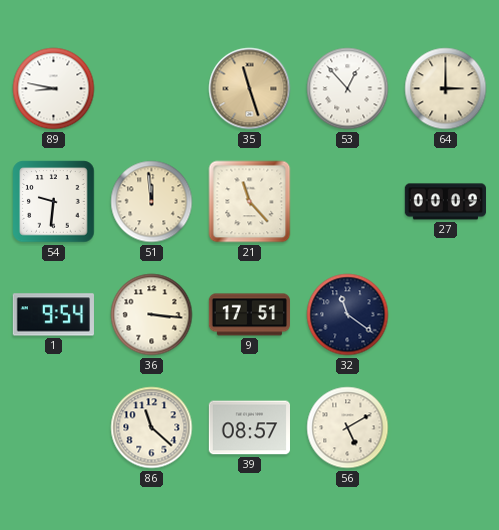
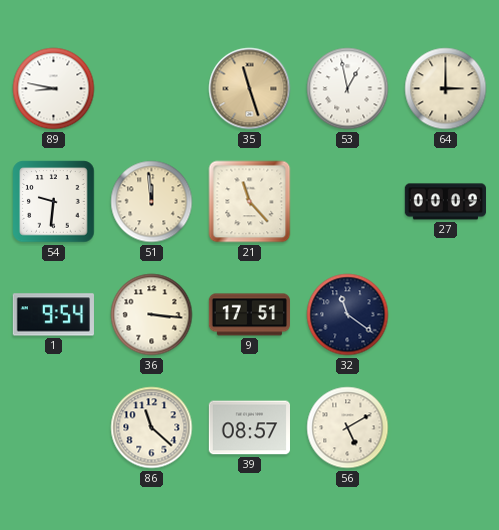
53: 12:53 -> 12:58
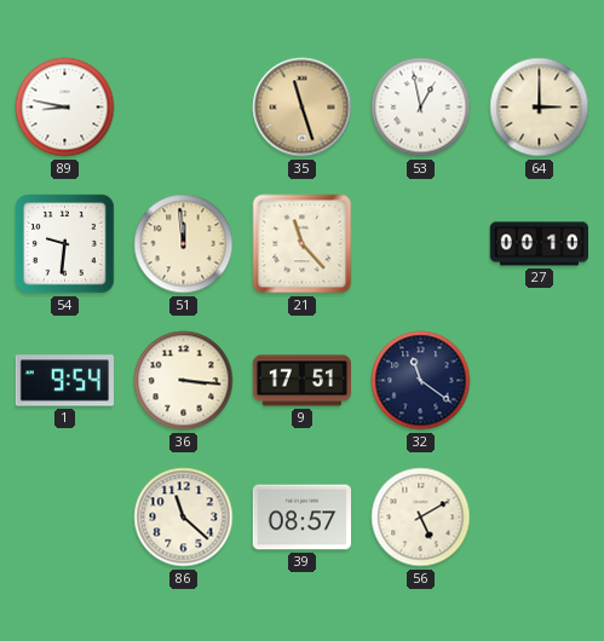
27: 00:09 -> 00:10
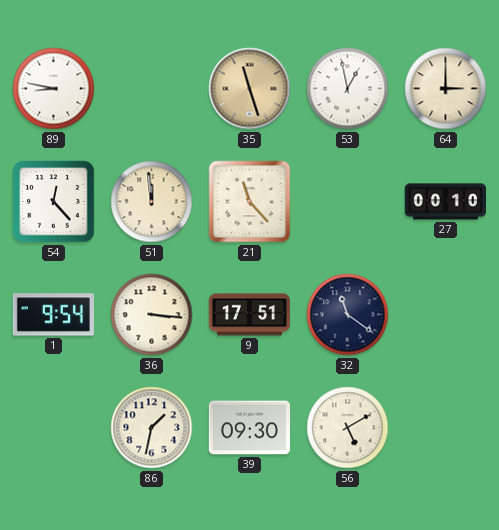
54: 9:31 -> 12:23
86: 11:22 -> 1:32
39: 08:57 -> 09:30
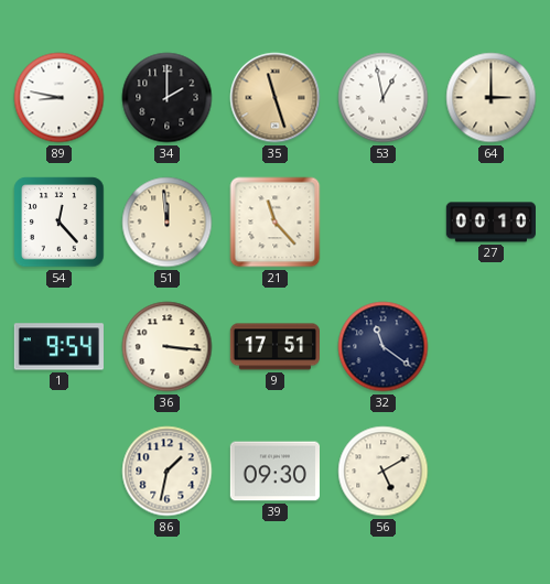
34: none -> 2:00
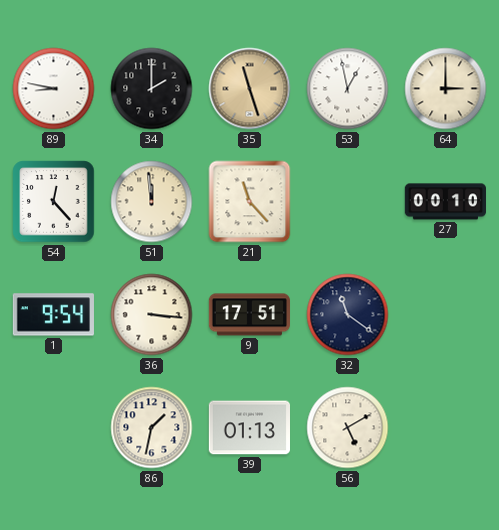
39: 09:30 -> 01:13
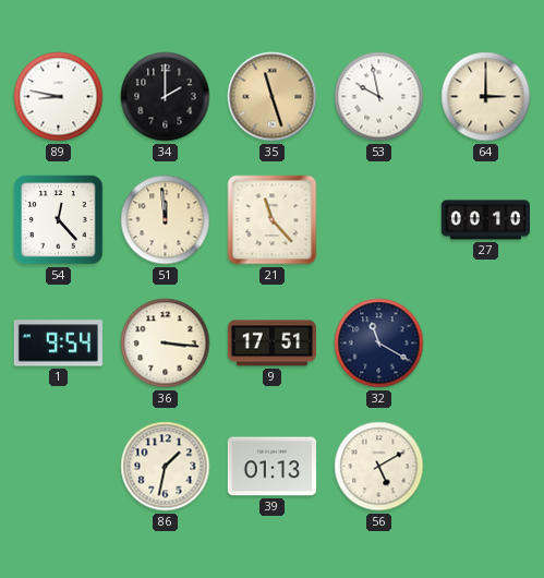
53: 12:58 -> 9:58
32: 11:21 -> 11:20
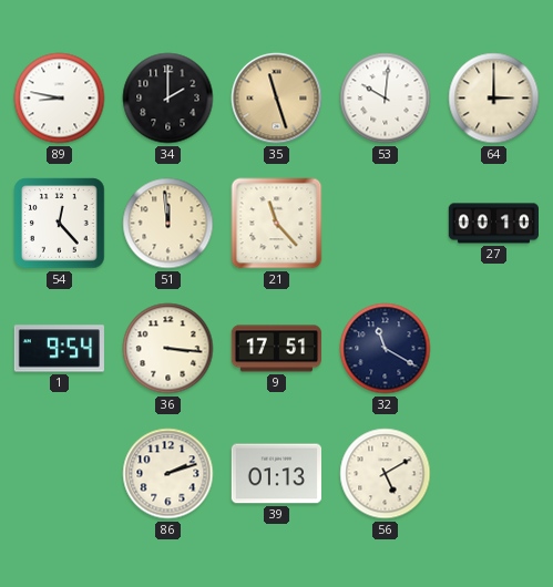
53: 9:58 -> 10:01
86: 1:32 -> 2:12
